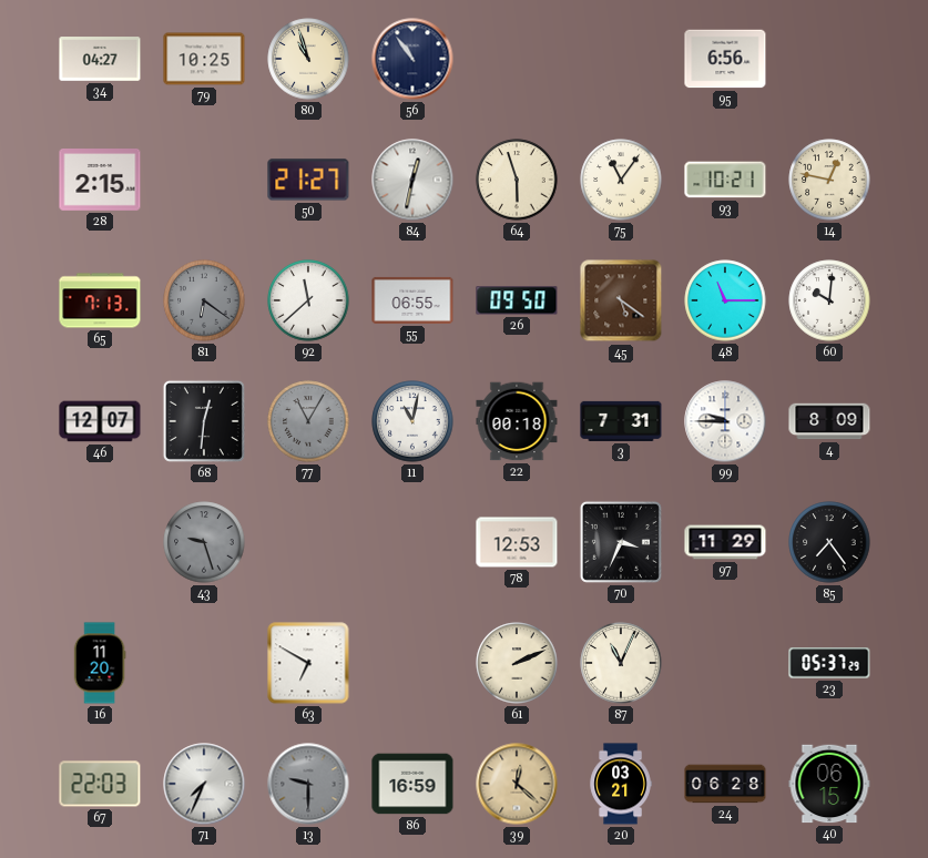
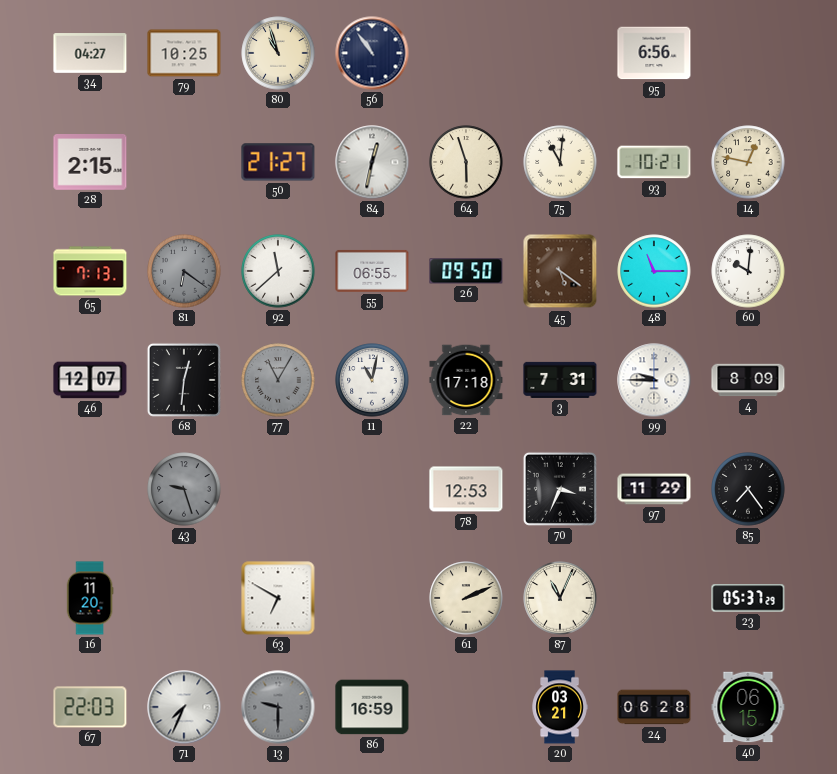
75: 11:06 -> 11:01
22: 00:18 -> 17:18
39: 12:22 -> none
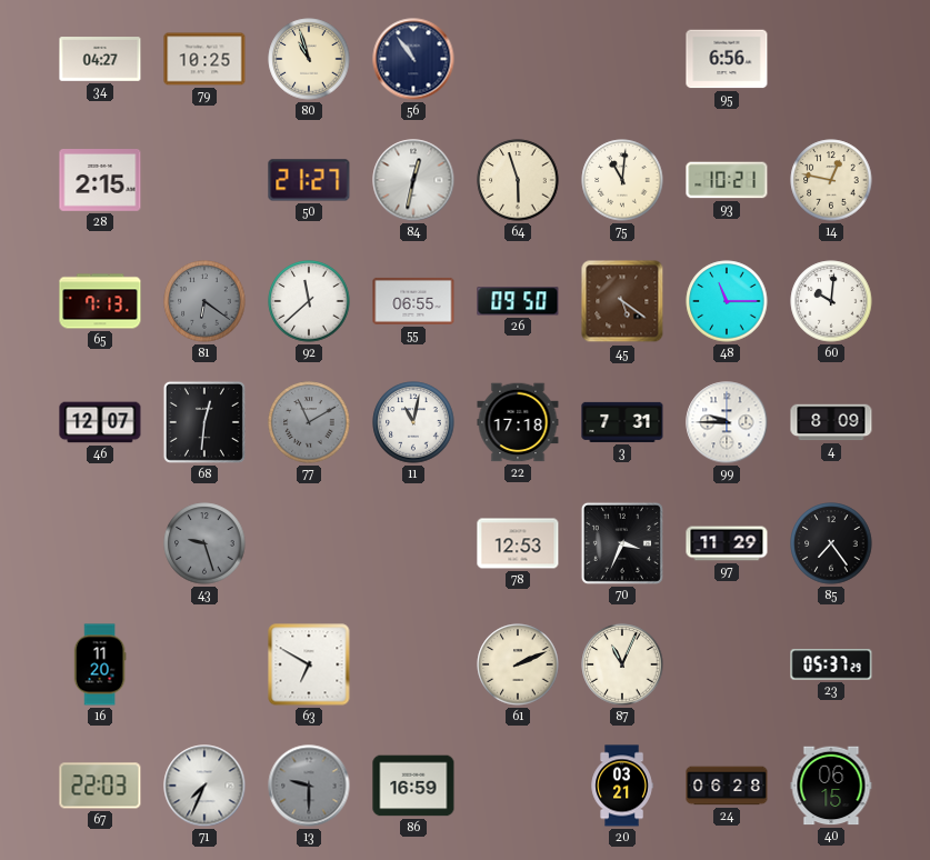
77: 11:05 -> 11:10
